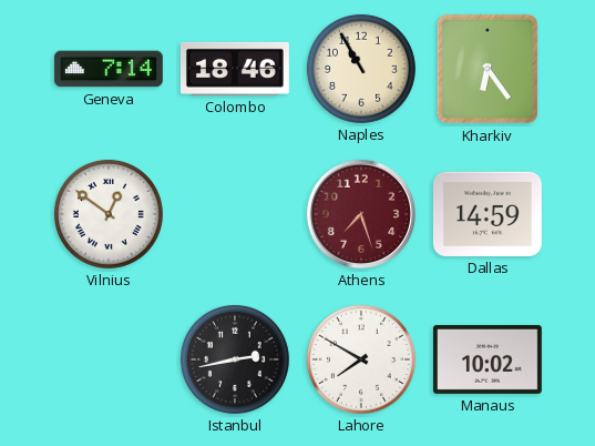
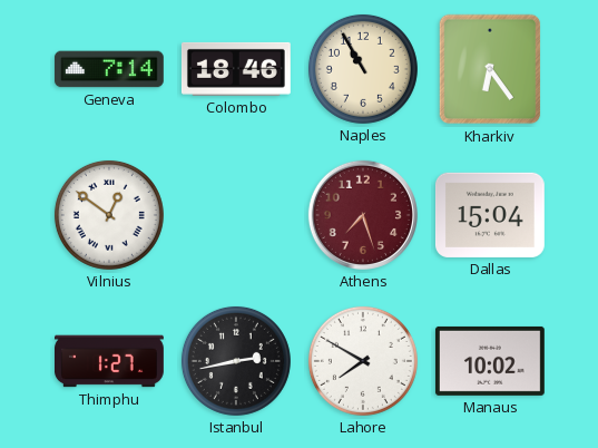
Dallas: 14:59 -> 15:04
Thimphu: none -> 1:27
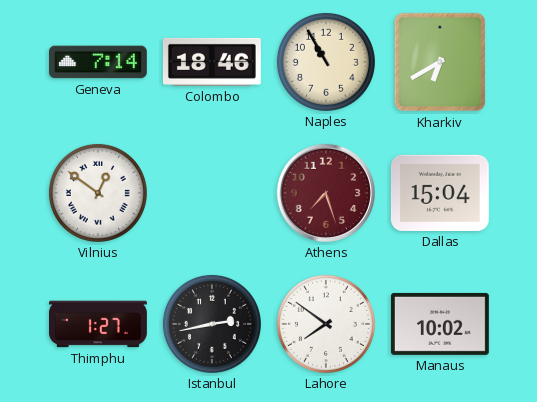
Kharkiv: 6:24 -> 6:40
Lahore: 7:50 -> 7:51
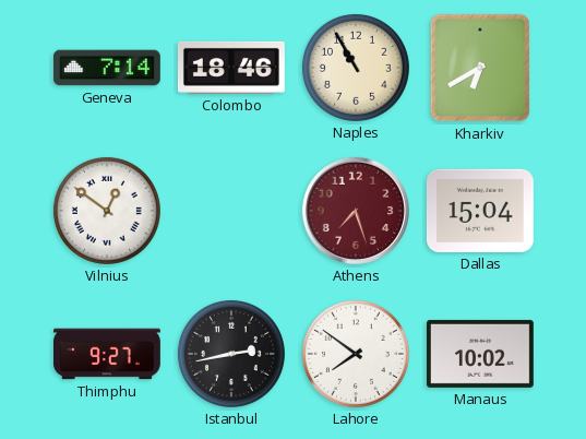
Thimphu: 1:27 -> 9:27
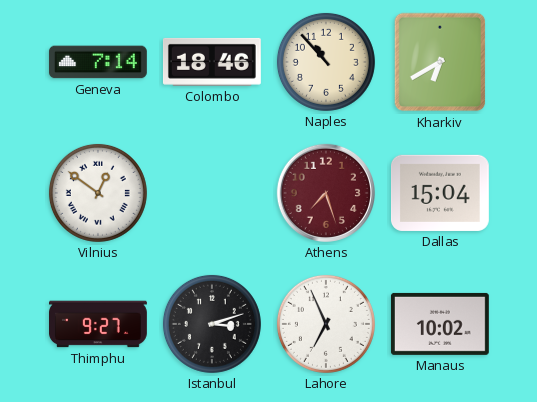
Naples: 10:55 -> 10:53
Istanbul: 2:43 -> 3:12
Lahore: 7:51 -> 6:56
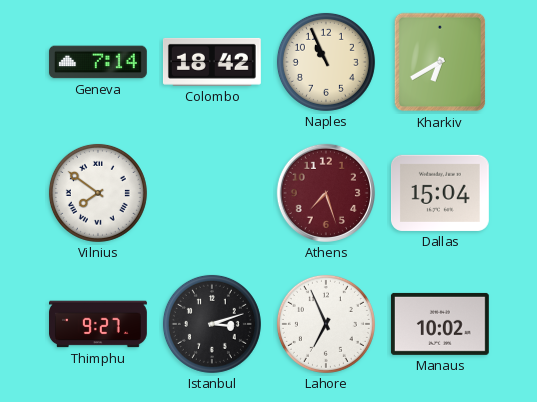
Colombo: 18:46 -> 18:42
Naples: 10:53 -> 10:56
Vilnius: 12:51 -> 7:51
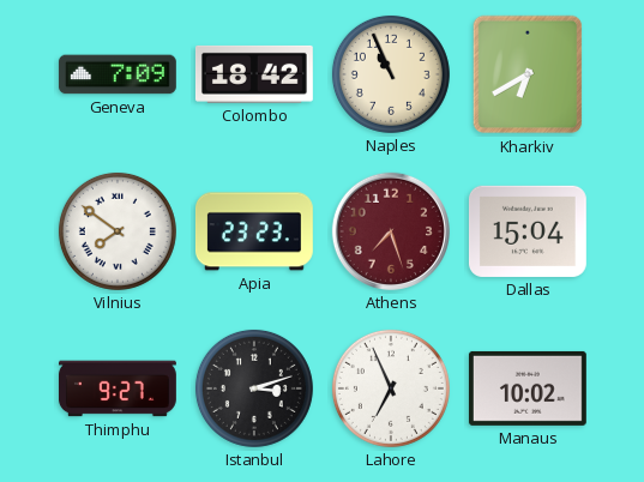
Geneva: 7:14 -> 7:09
Apia: none -> 23:23
